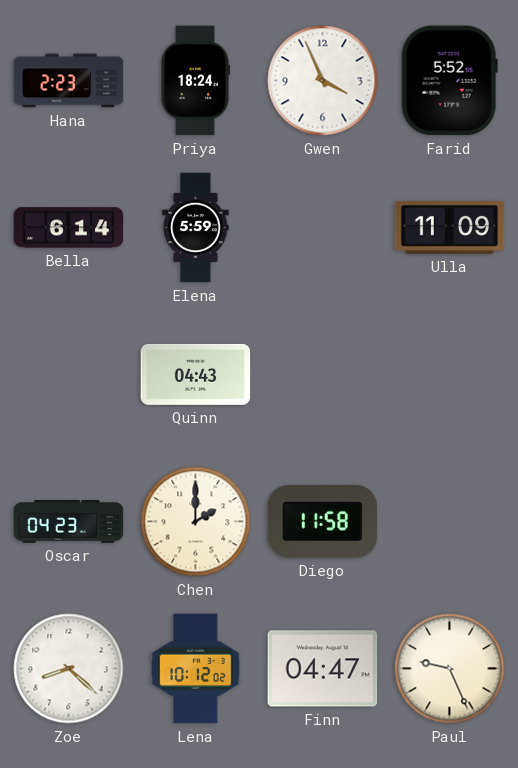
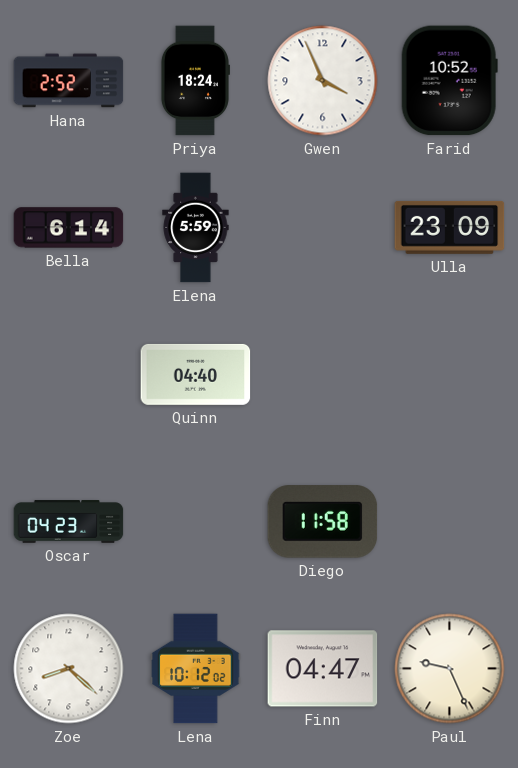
Hana: 2:23 -> 2:52
Farid: 5:52 -> 10:52
Ulla: 11:09 -> 23:09
Quinn: 04:43 -> 04:40
Chen: 2:00 -> none
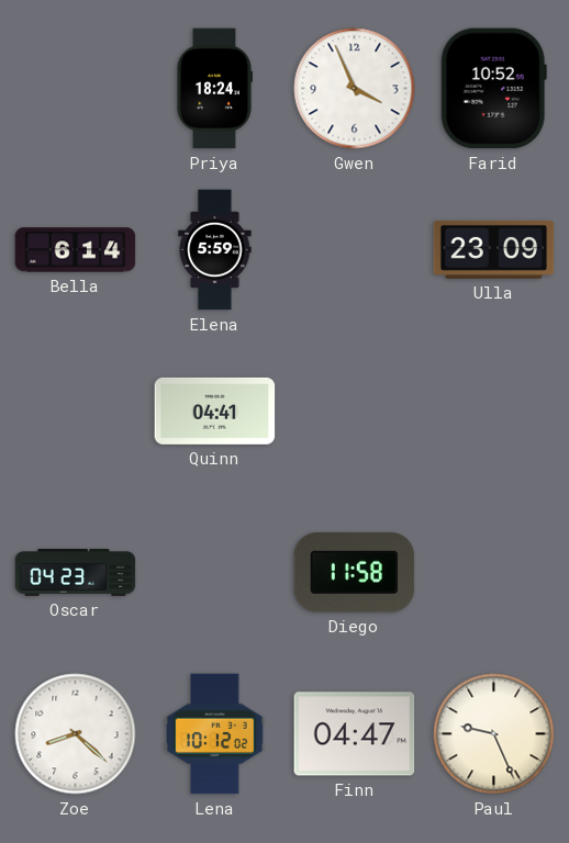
Hana: 2:52 -> none
Quinn: 04:40 -> 04:41
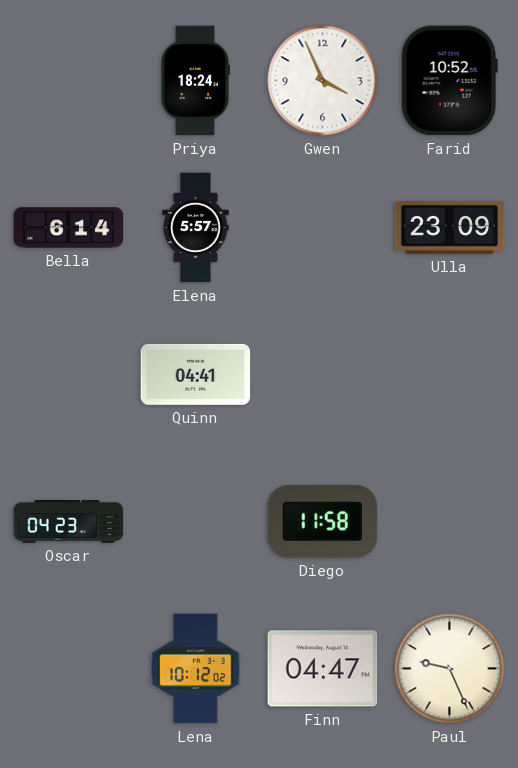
Elena: 5:59 -> 5:57
Zoe: 8:22 -> none
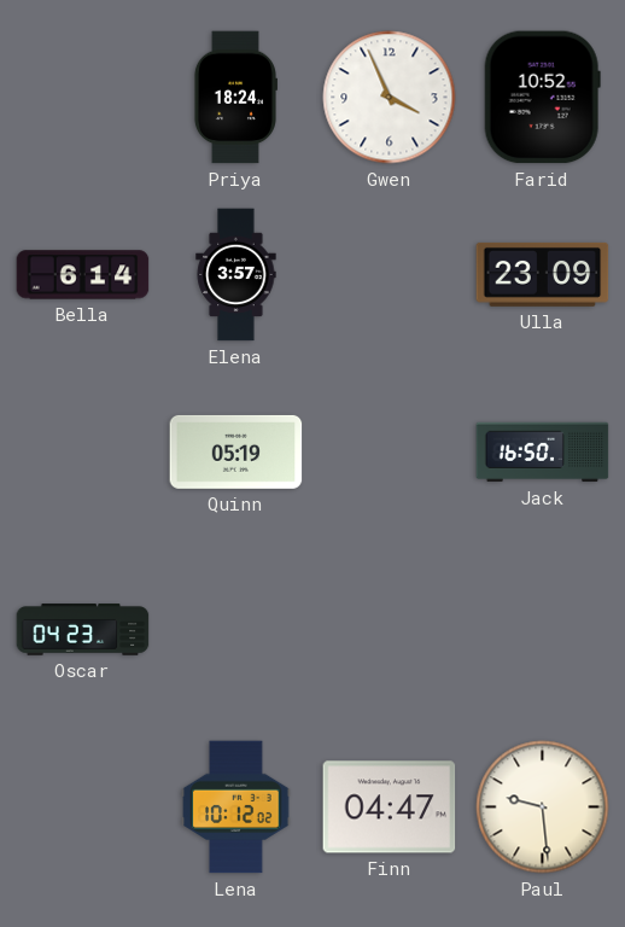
Elena: 5:57 -> 3:57
Quinn: 04:41 -> 05:19
Jack: none -> 16:50
Diego: 11:58 -> none
Paul: 9:26 -> 9:29
